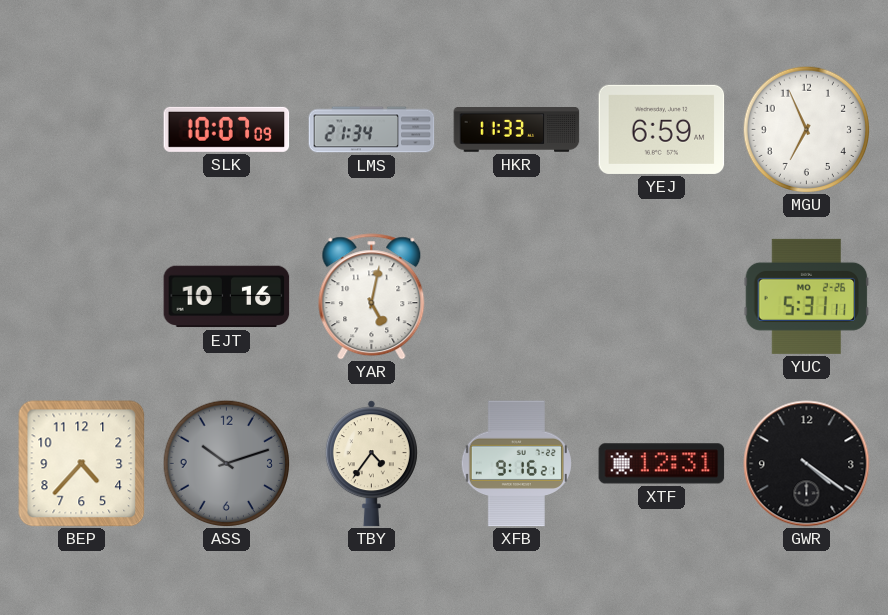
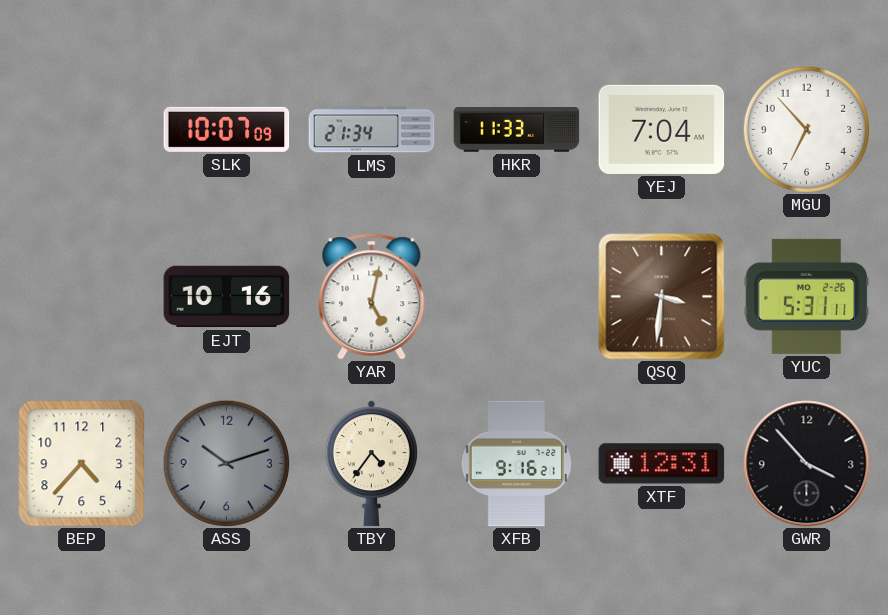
YEJ: 6:59 -> 7:04
MGU: 6:56 -> 6:53
QSQ: none -> 3:31
GWR: 4:21 -> 3:53
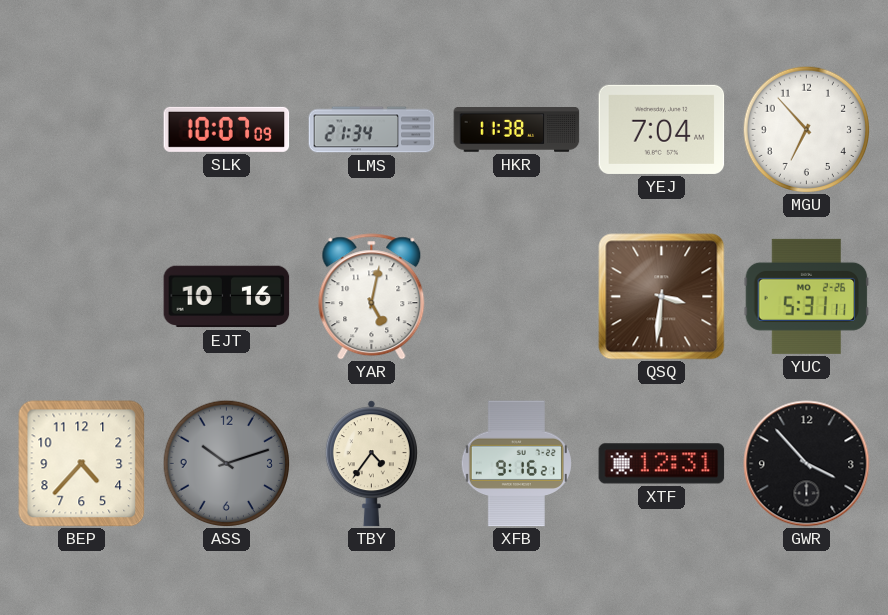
HKR: 11:33 -> 11:38
